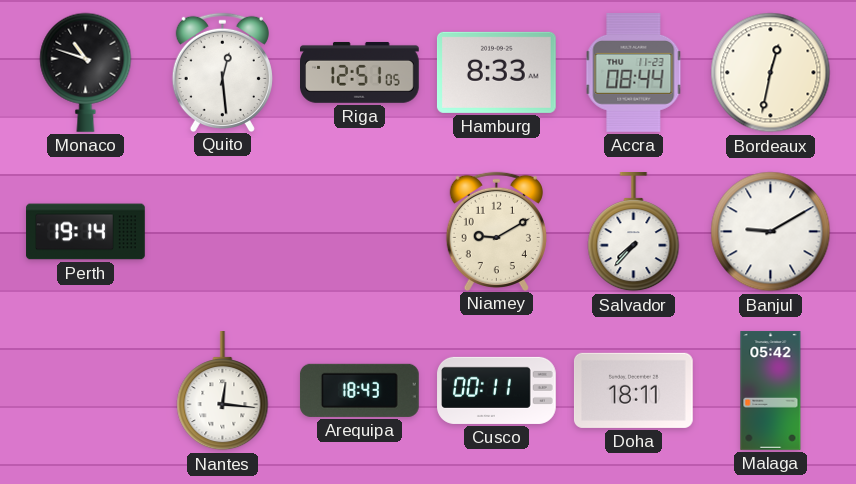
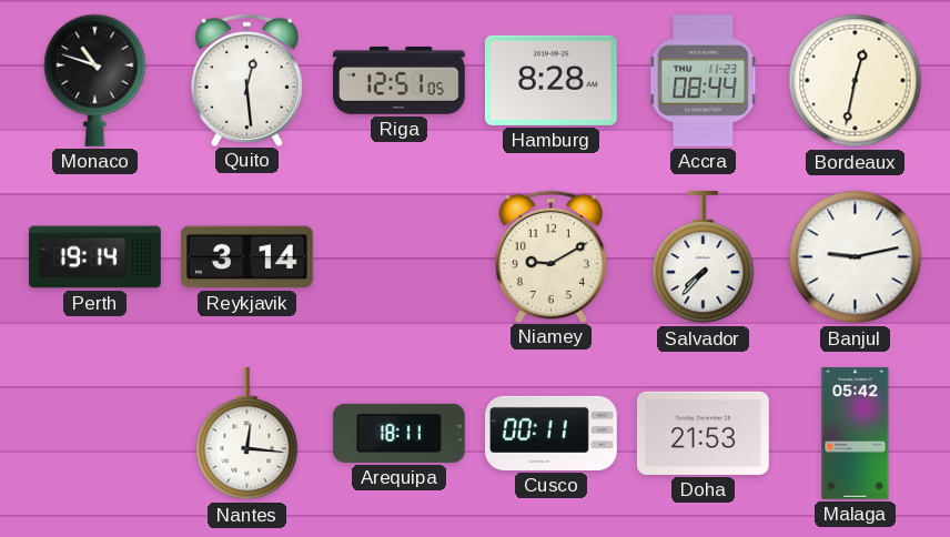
Hamburg: 8:33 -> 8:28
Reykjavik: none -> 3:14
Banjul: 9:10 -> 9:13
Arequipa: 18:43 -> 18:11
Doha: 18:11 -> 21:53
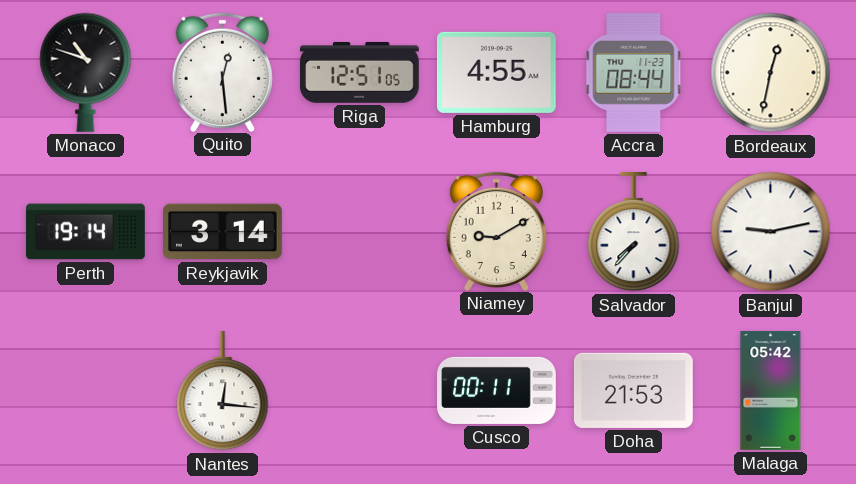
Hamburg: 8:28 -> 4:55
Arequipa: 18:11 -> none
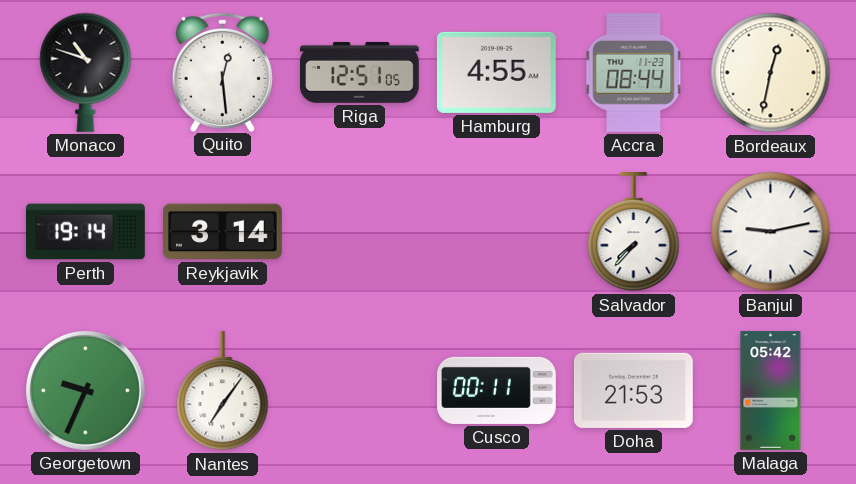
Niamey: 9:10 -> none
Georgetown: none -> 9:34
Nantes: 12:16 -> 7:06
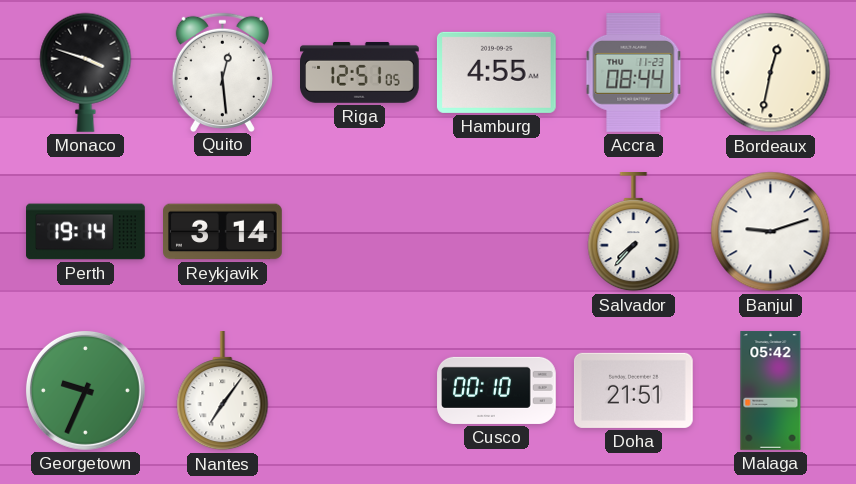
Monaco: 10:48 -> 3:48
Banjul: 9:13 -> 9:12
Cusco: 00:11 -> 00:10
Doha: 21:53 -> 21:51
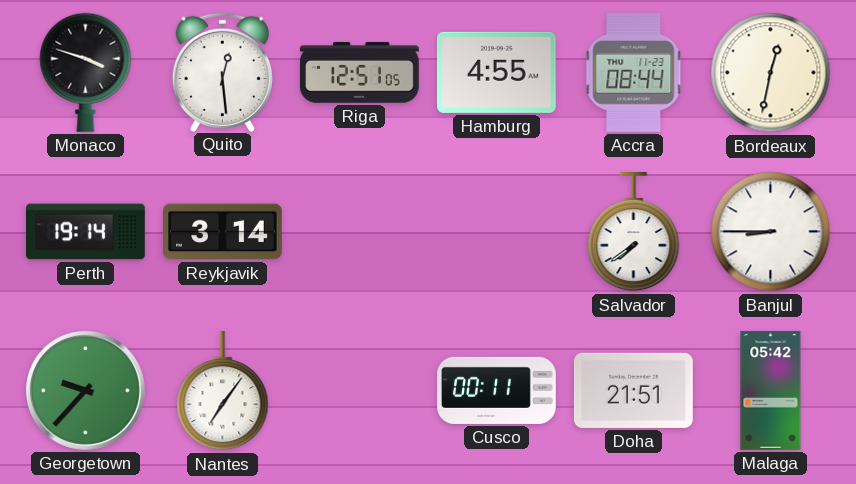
Salvador: 7:37 -> 7:39
Banjul: 9:12 -> 8:45
Georgetown: 9:34 -> 9:37
Cusco: 00:10 -> 00:11
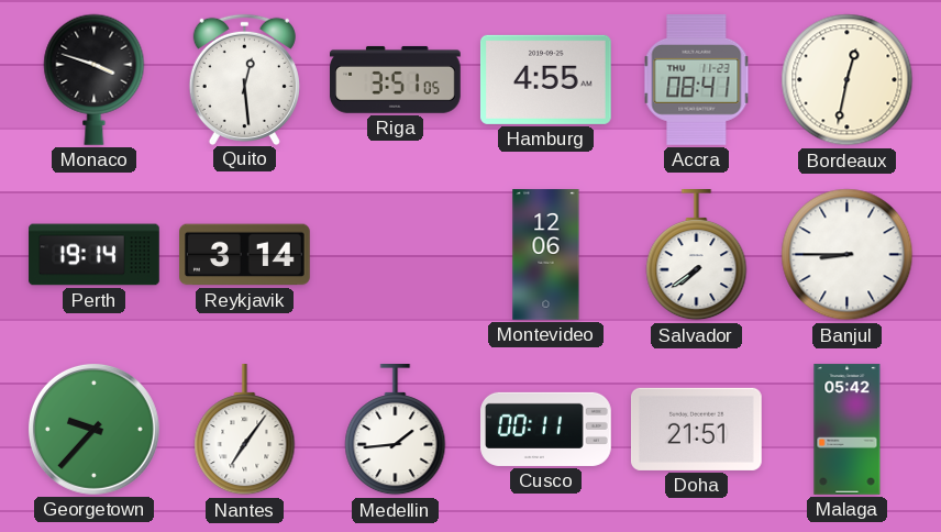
Riga: 12:51 -> 3:51
Accra: 08:44 -> 08:41
Montevideo: none -> 12:06
Medellin: none -> 1:44
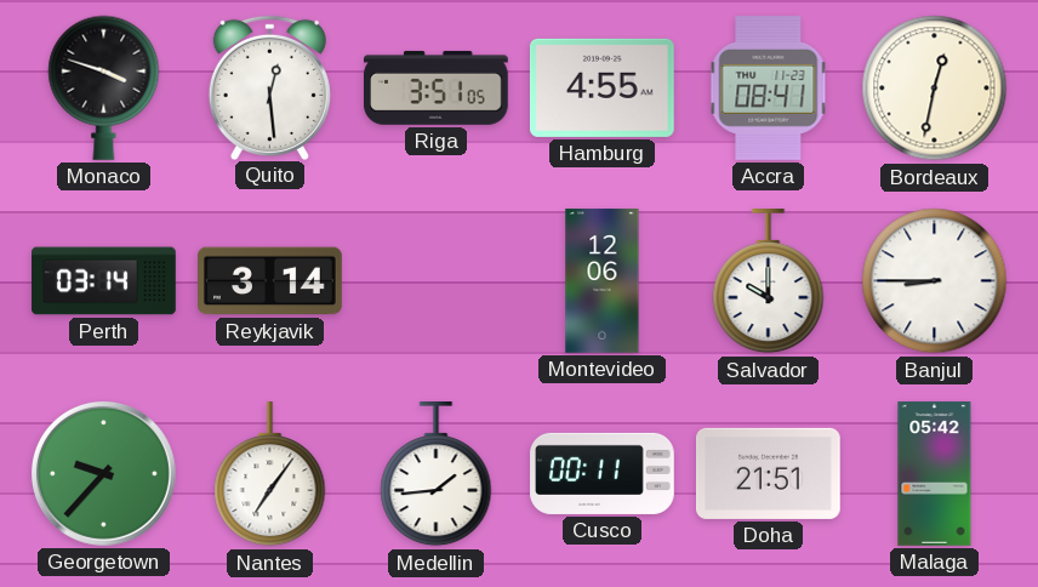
Perth: 19:14 -> 03:14
Salvador: 7:39 -> 10:00
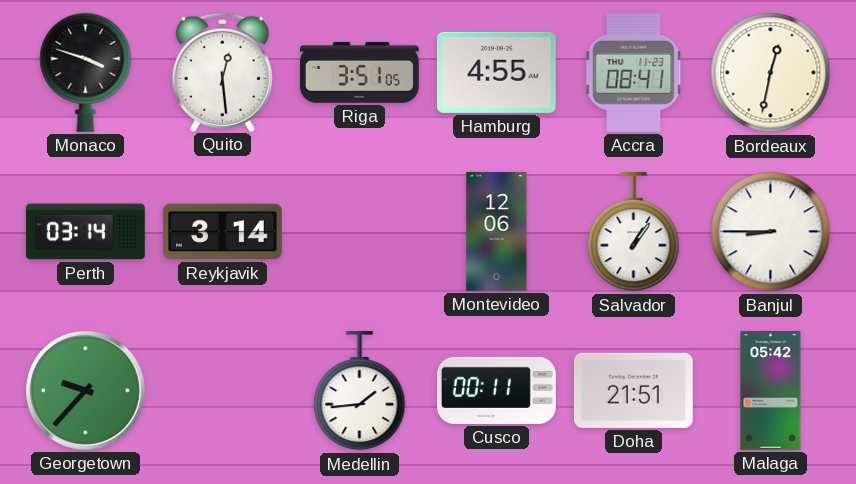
Salvador: 10:00 -> 1:06
Nantes: 7:06 -> none
